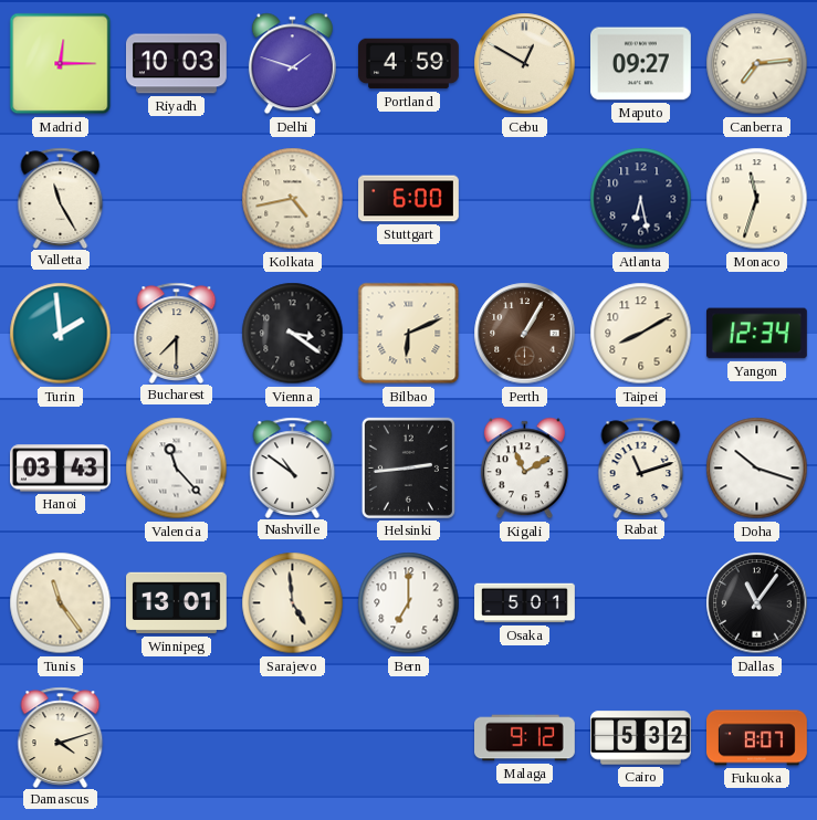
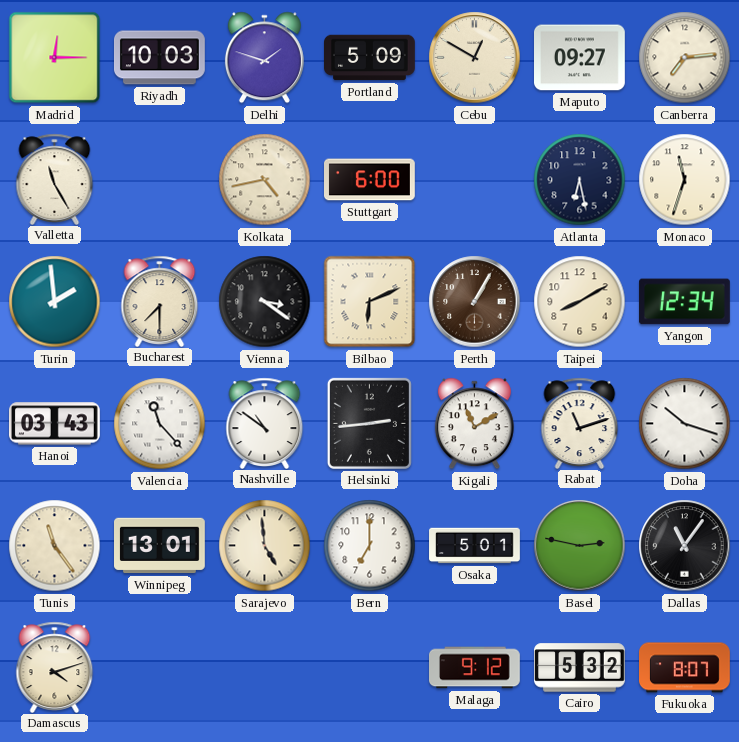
Portland: 4:59 -> 5:09
Basel: none -> 2:47
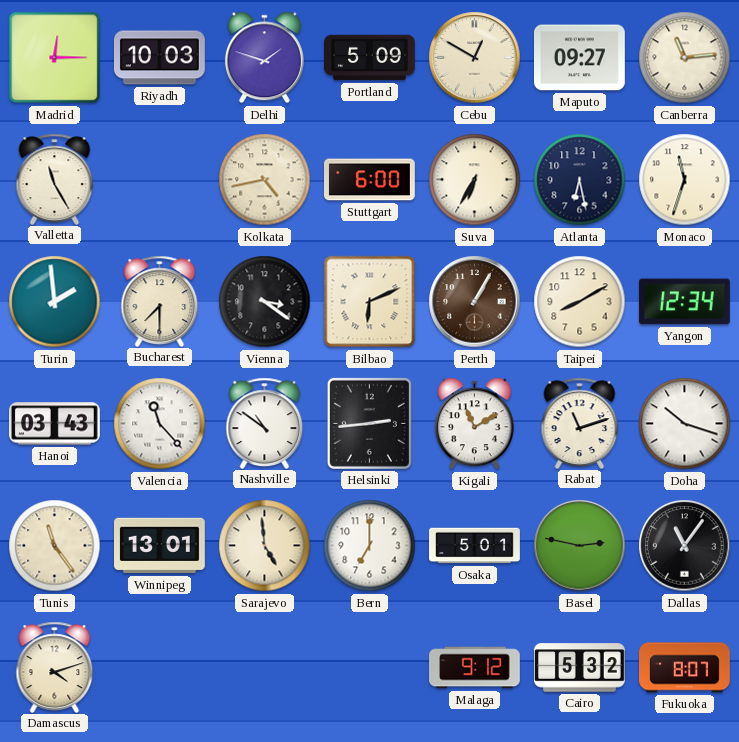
Canberra: 7:14 -> 11:14
Suva: none -> 6:35
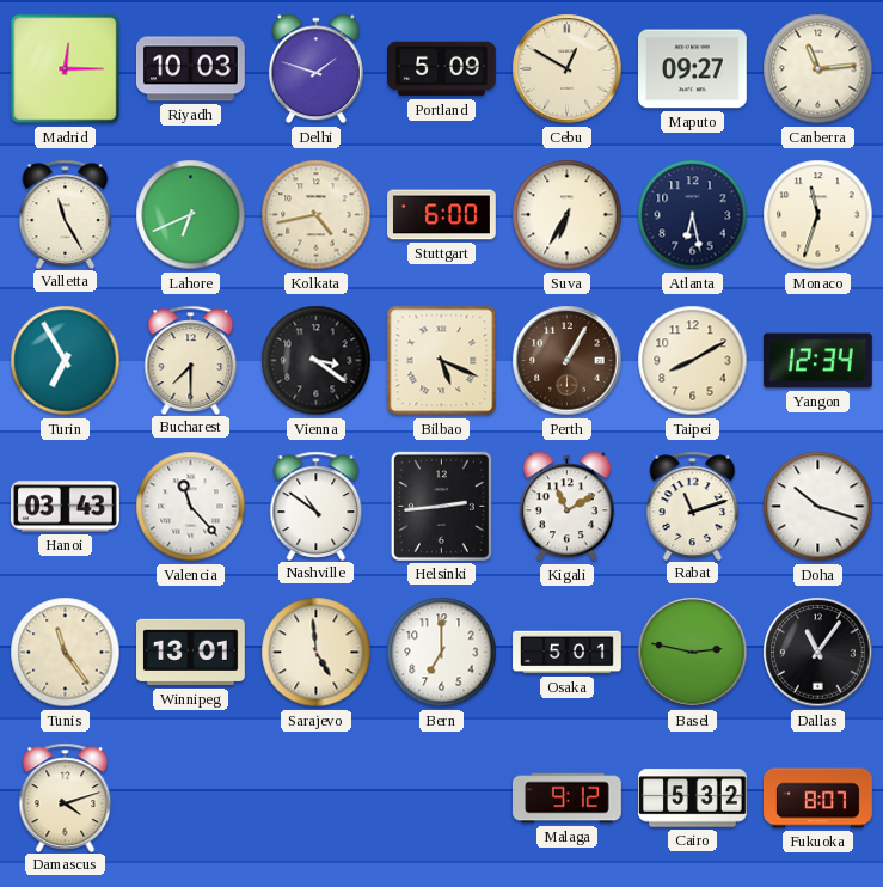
Lahore: none -> 6:41
Turin: 1:59 -> 6:55
Bilbao: 6:11 -> 5:19
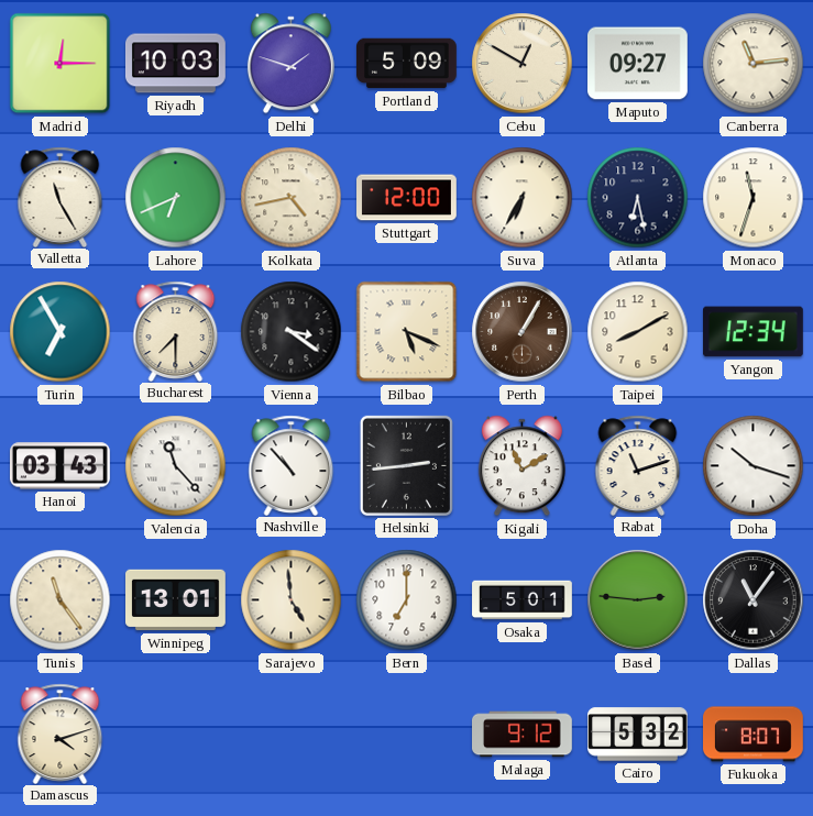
Stuttgart: 6:00 -> 12:00
Nashville: 10:51 -> 10:53
Basel: 2:47 -> 2:46
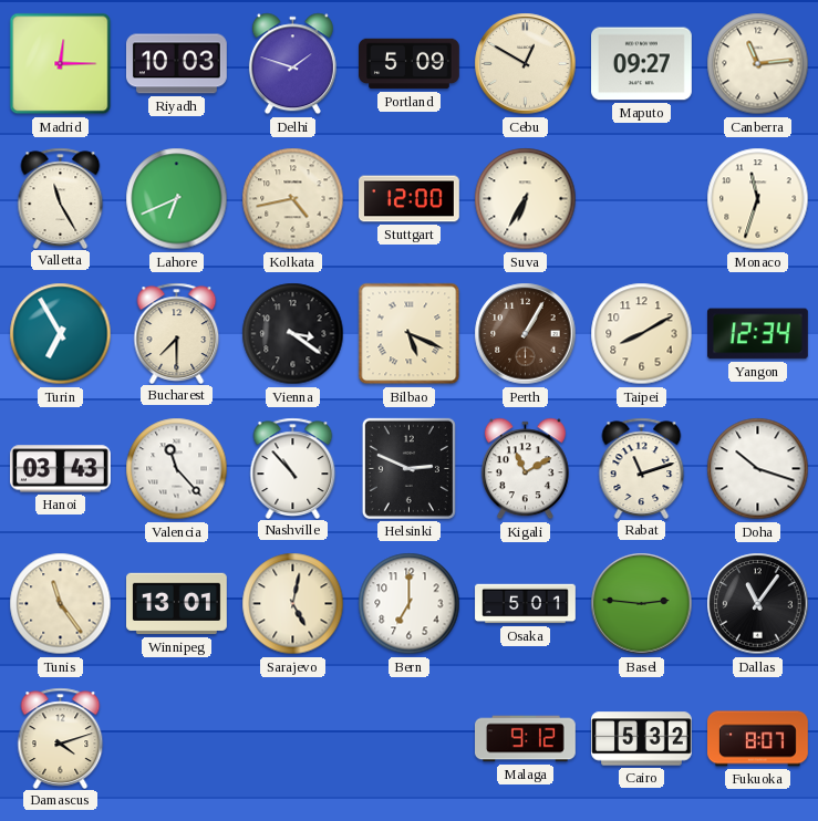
Atlanta: 6:28 -> none
Helsinki: 2:44 -> 2:49
Sarajevo: 4:59 -> 5:02
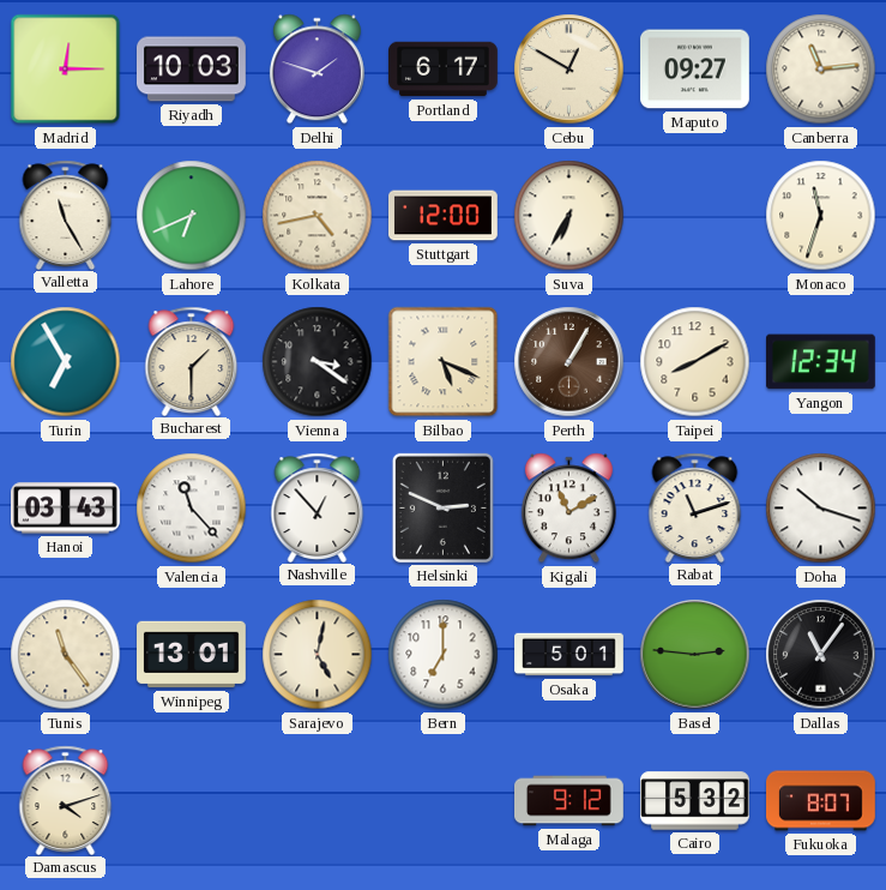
Portland: 5:09 -> 6:17
Bucharest: 7:30 -> 1:30
Nashville: 10:53 -> 12:53
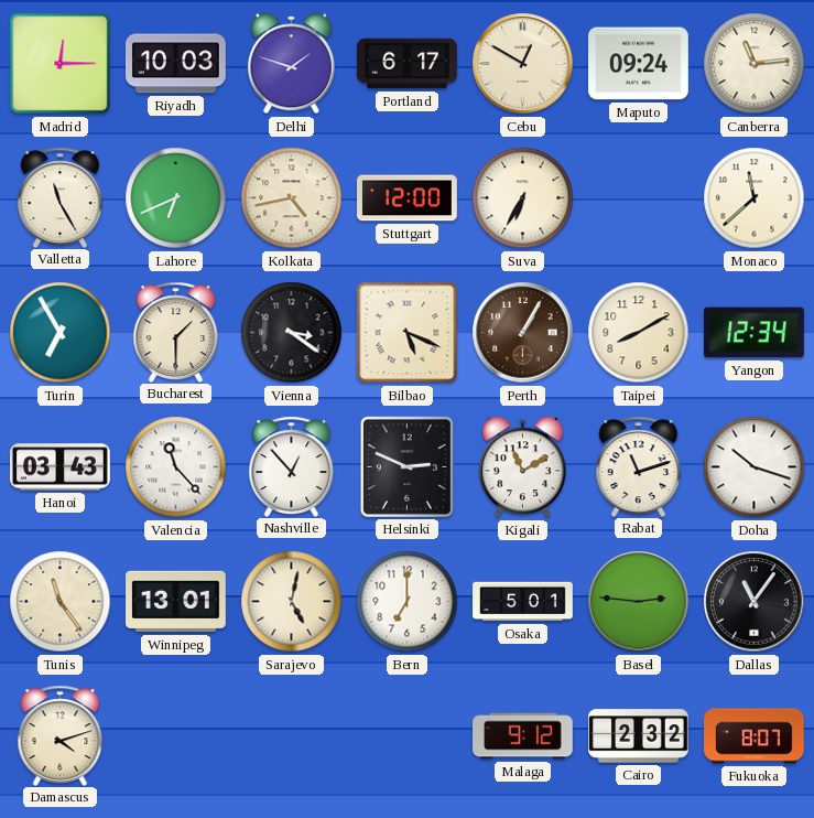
Maputo: 09:27 -> 09:24
Monaco: 11:33 -> 11:38
Cairo: 5:32 -> 2:32
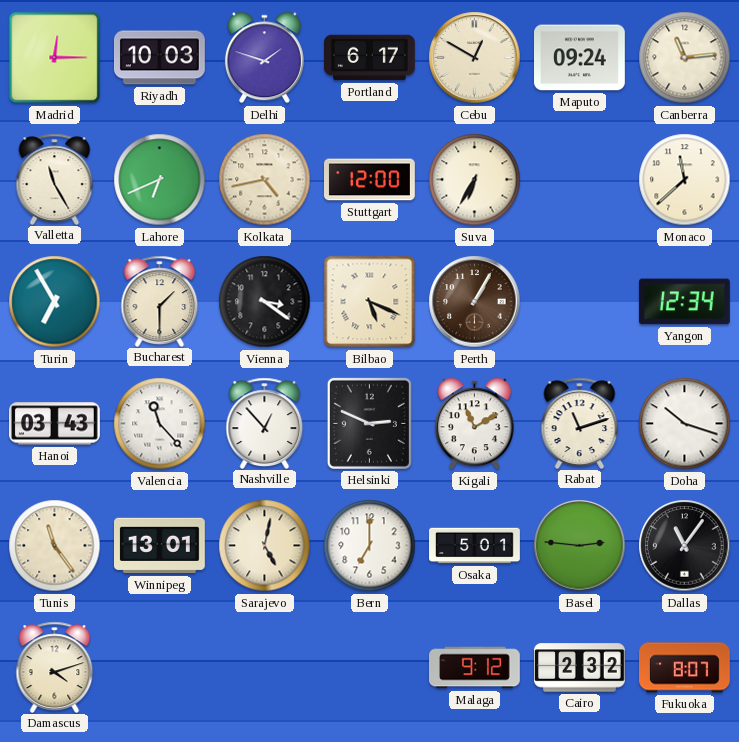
Taipei: 8:10 -> none
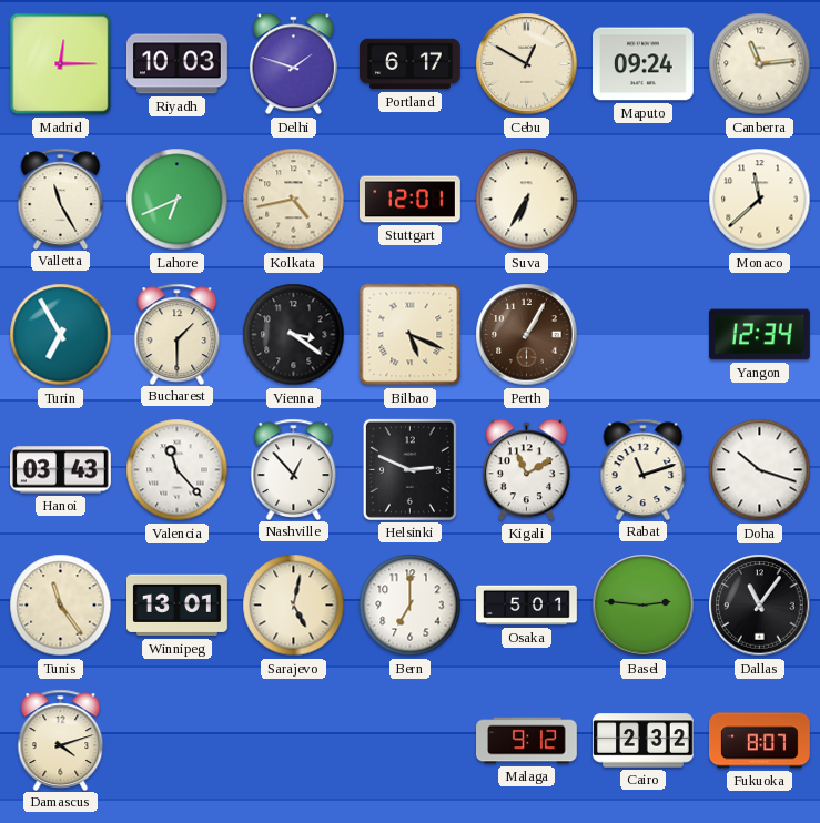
Stuttgart: 12:00 -> 12:01
